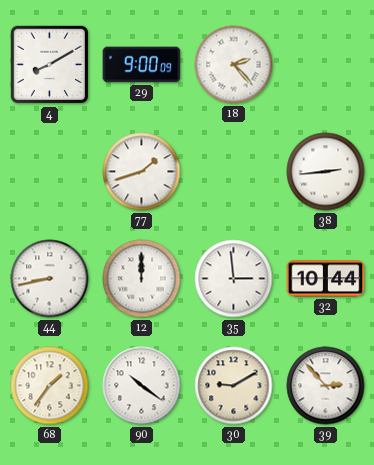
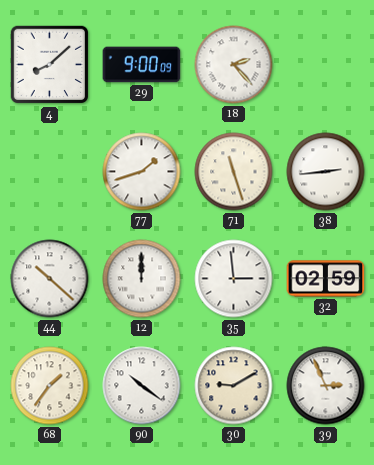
4: 8:10 -> 8:08
71: none -> 11:27
44: 8:43 -> 10:22
32: 10:44 -> 02:59
39: 2:53 -> 2:56
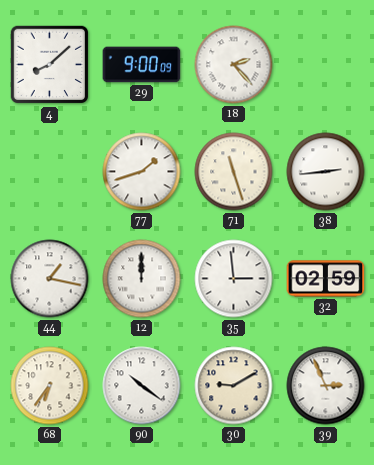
44: 10:22 -> 1:17
68: 1:36 -> 6:36
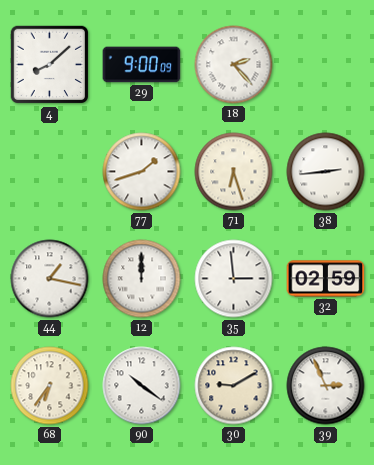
71: 11:27 -> 6:27
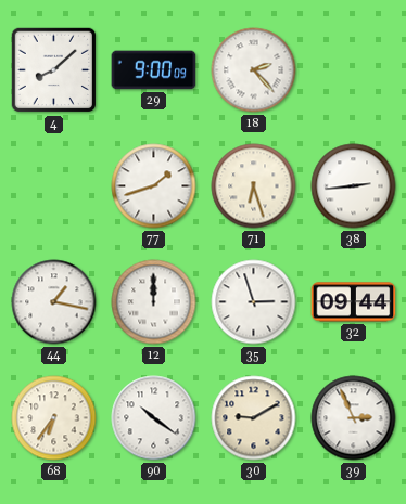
35: 2:59 -> 2:57
32: 02:59 -> 09:44
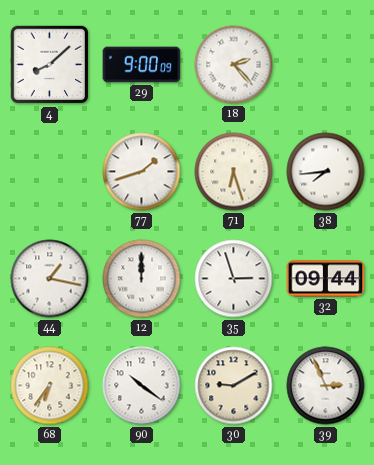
38: 2:44 -> 7:44
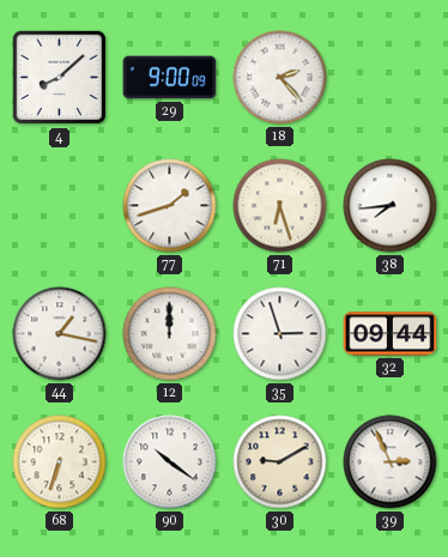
68: 6:36 -> 6:33
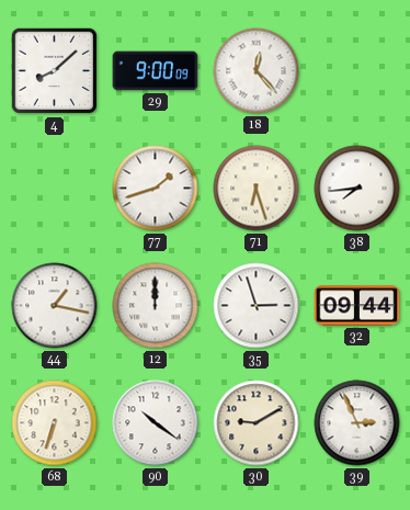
18: 2:23 -> 12:23
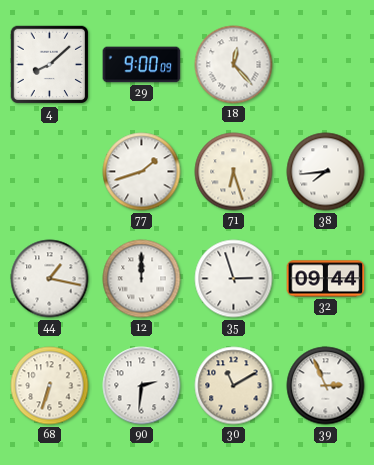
90: 10:21 -> 2:31
30: 9:10 -> 11:10
